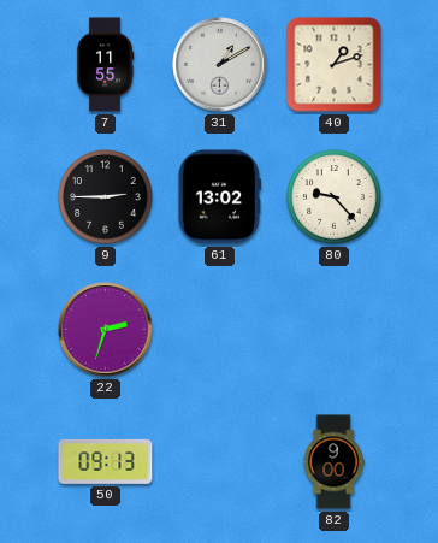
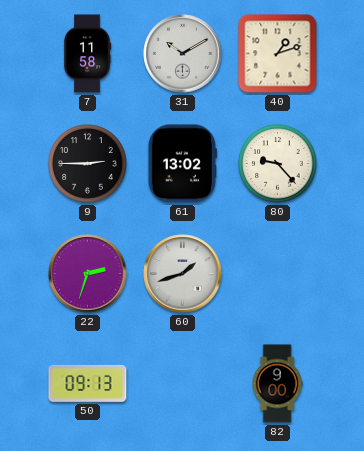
7: 11:55 -> 11:58
31: 1:10 -> 10:10
60: none -> 1:42
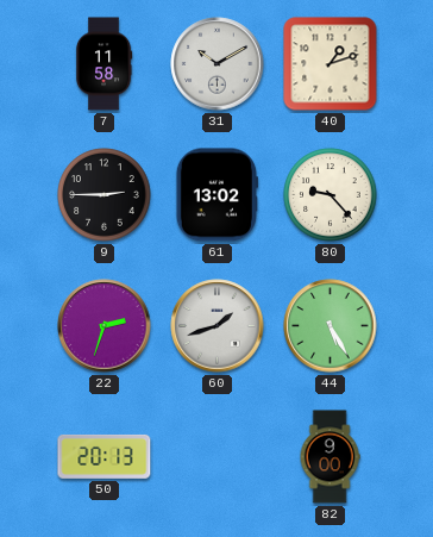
44: none -> 5:25
50: 09:13 -> 20:13
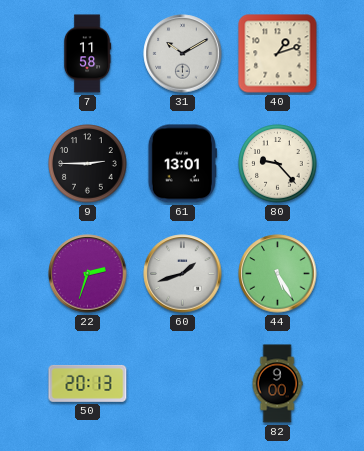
61: 13:02 -> 13:01
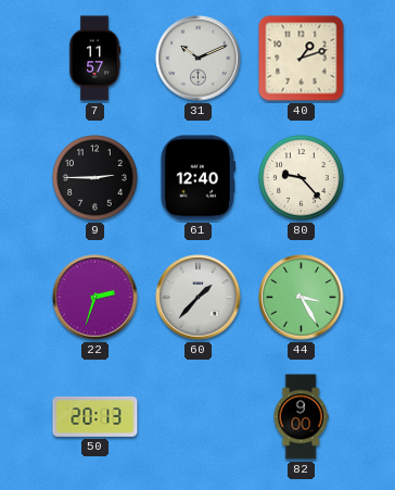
7: 11:58 -> 11:57
31: 10:10 -> 10:11
61: 13:01 -> 12:40
60: 1:42 -> 1:37
44: 5:25 -> 3:25
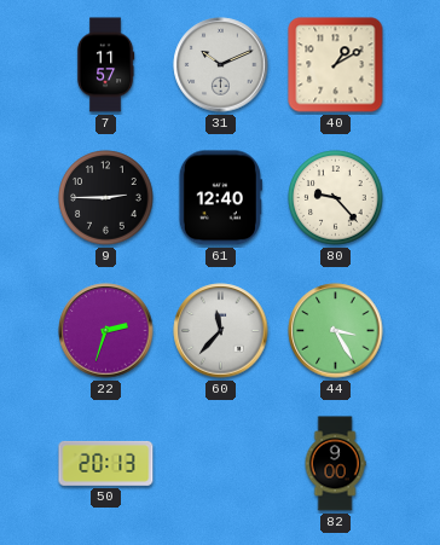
40: 1:12 -> 1:10
60: 1:37 -> 11:37
